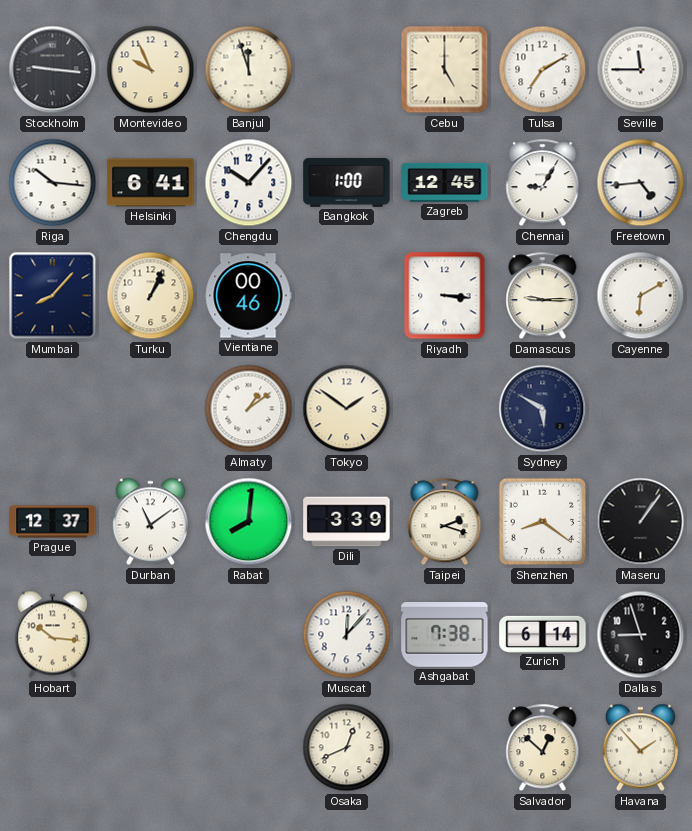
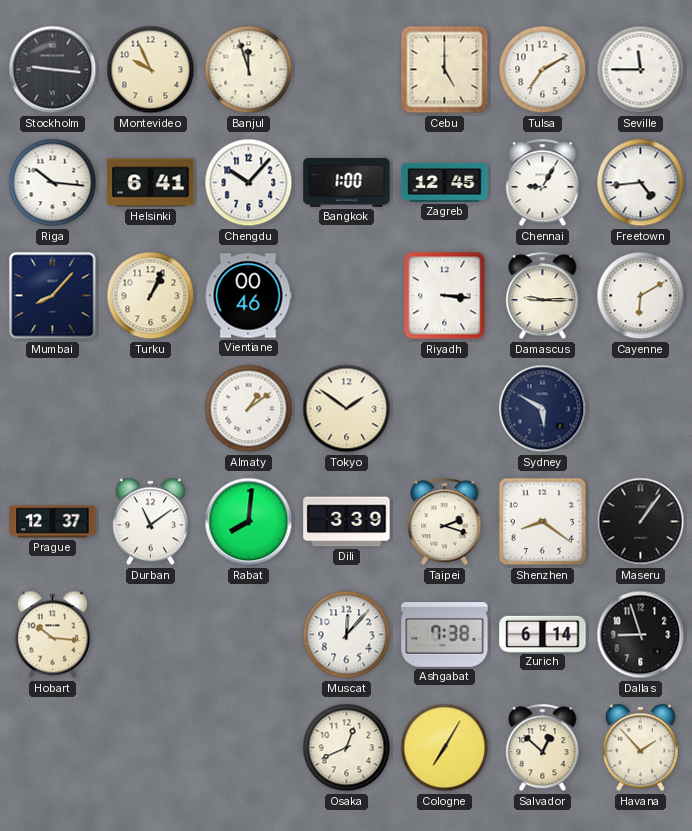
Cologne: none -> 7:05
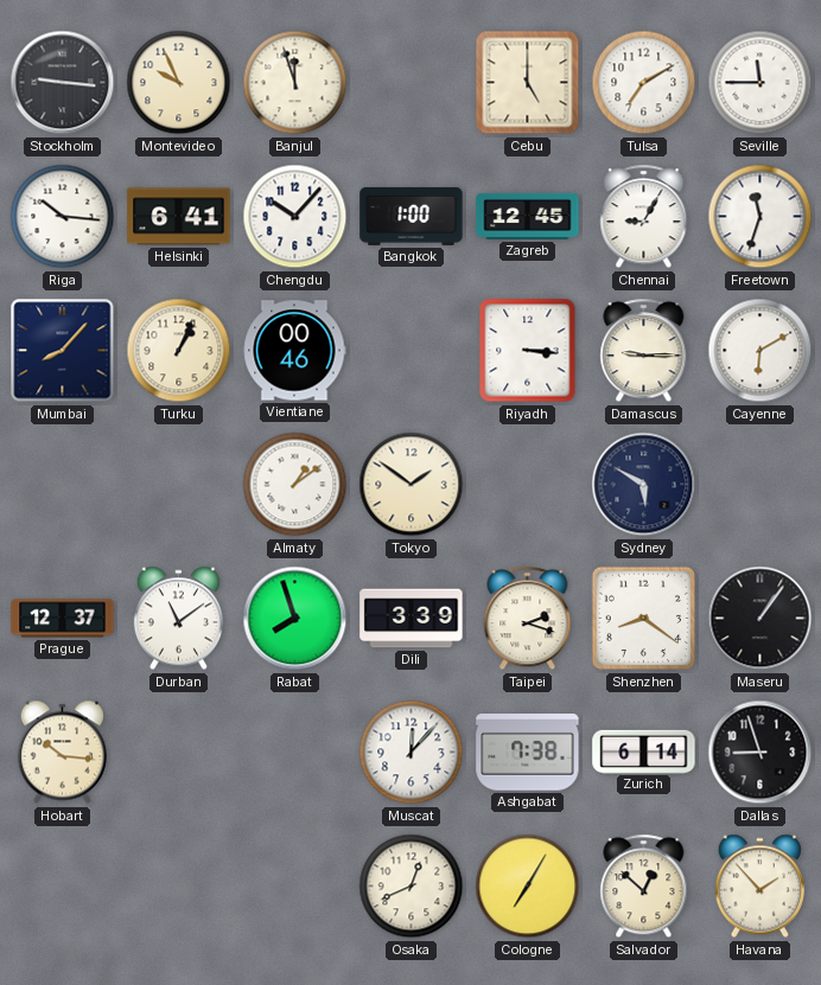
Freetown: 4:44 -> 11:33
Rabat: 8:01 -> 7:57
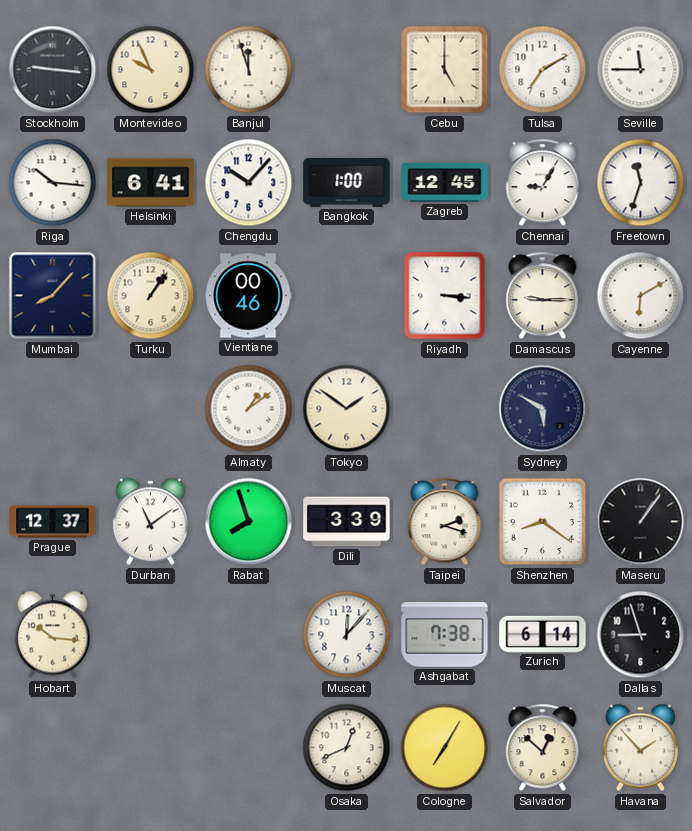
Turku: 1:04 -> 1:06
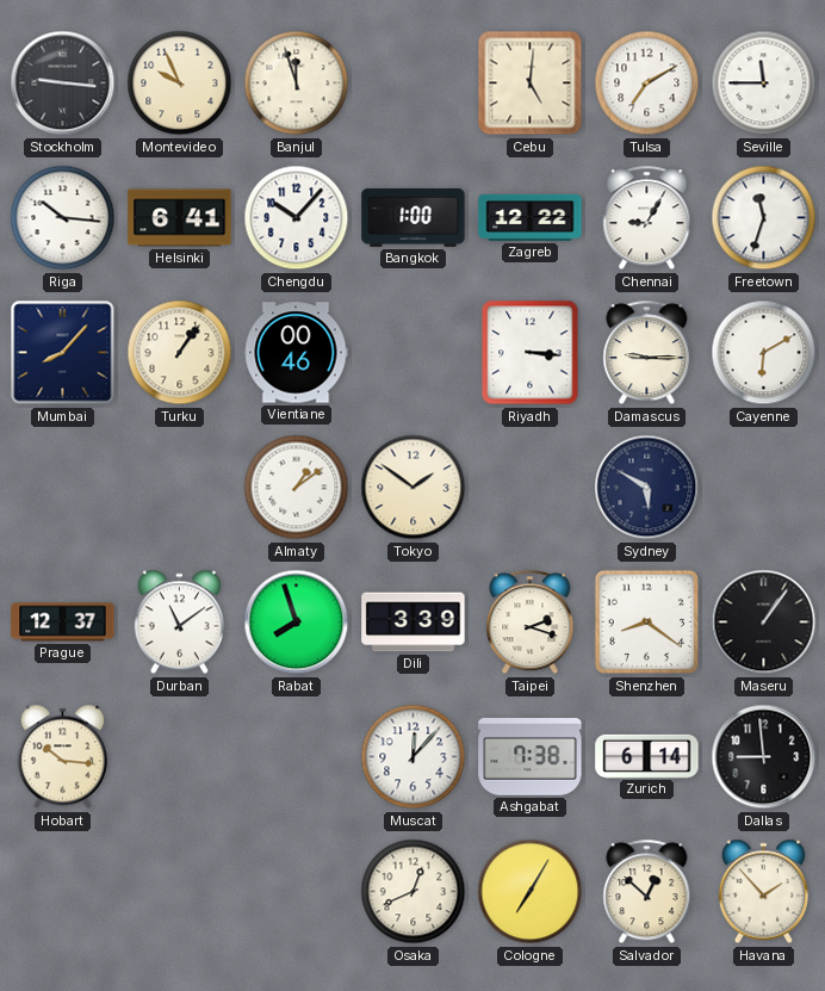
Cebu: 5:00 -> 5:01
Zagreb: 12:45 -> 12:22
Dallas: 8:57 -> 8:59
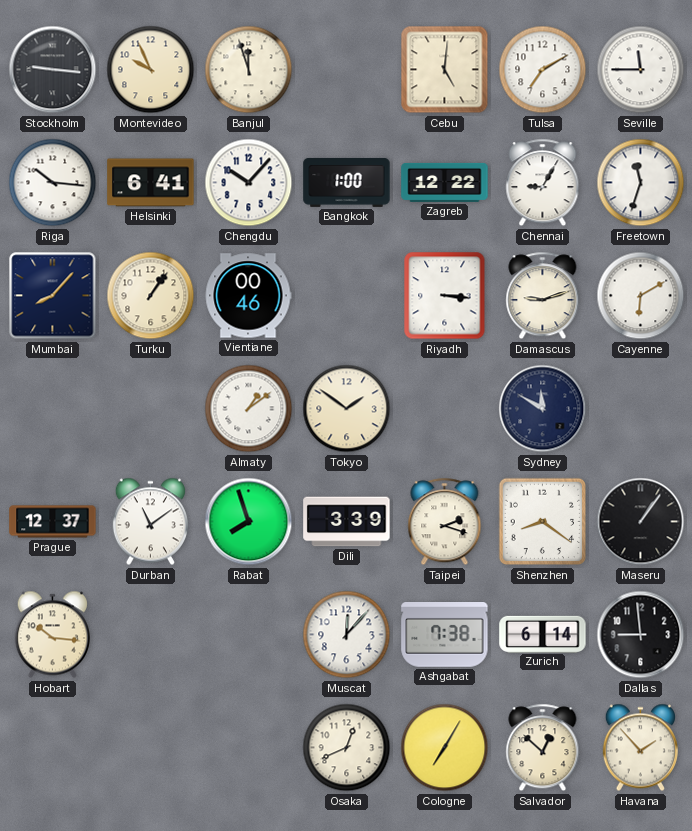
Damascus: 9:15 -> 9:12
Sydney: 5:50 -> 11:50
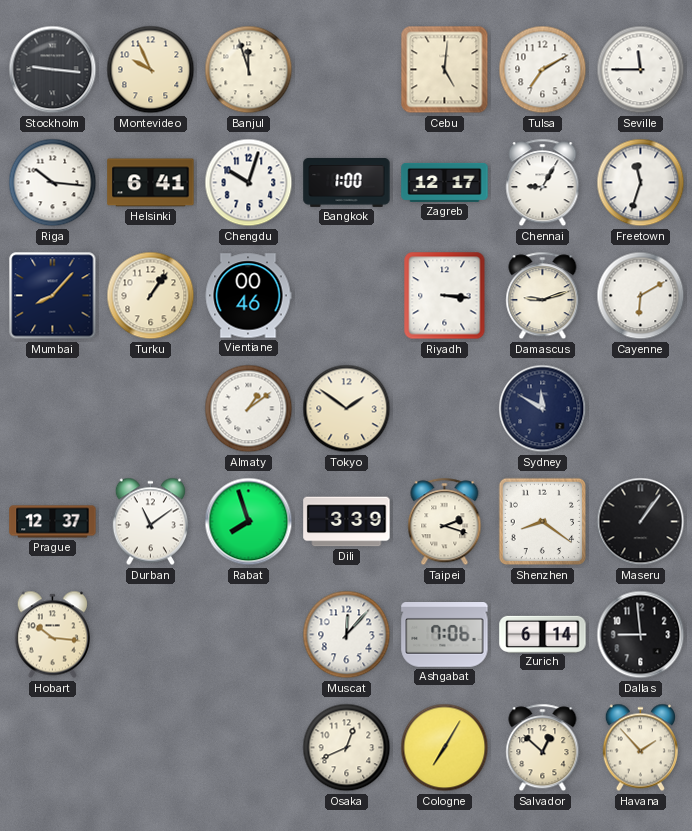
Chengdu: 10:07 -> 10:03
Zagreb: 12:22 -> 12:17
Ashgabat: 7:38 -> 7:06
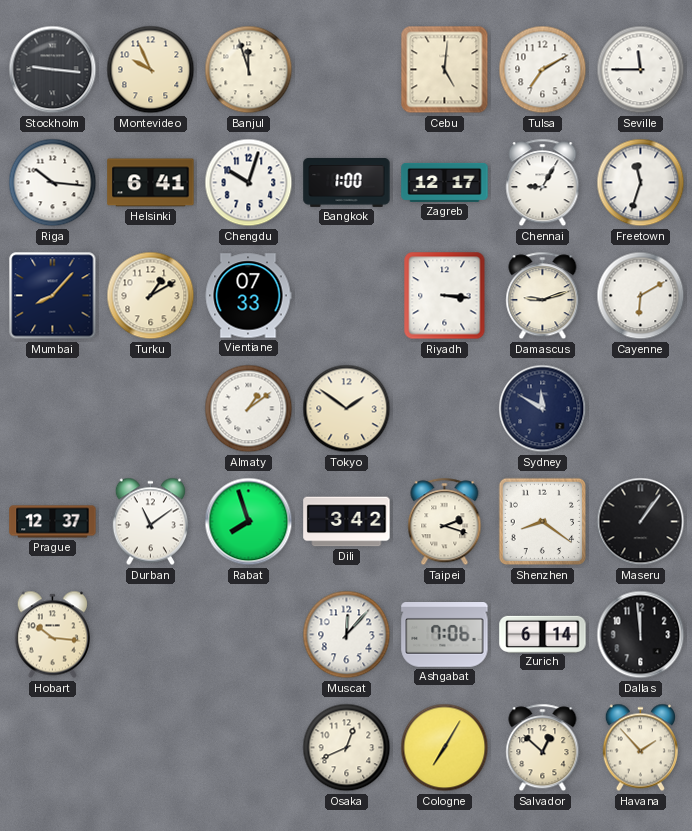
Turku: 1:06 -> 1:10
Vientiane: 00:46 -> 07:33
Dili: 3:39 -> 3:42
Dallas: 8:59 -> 11:59
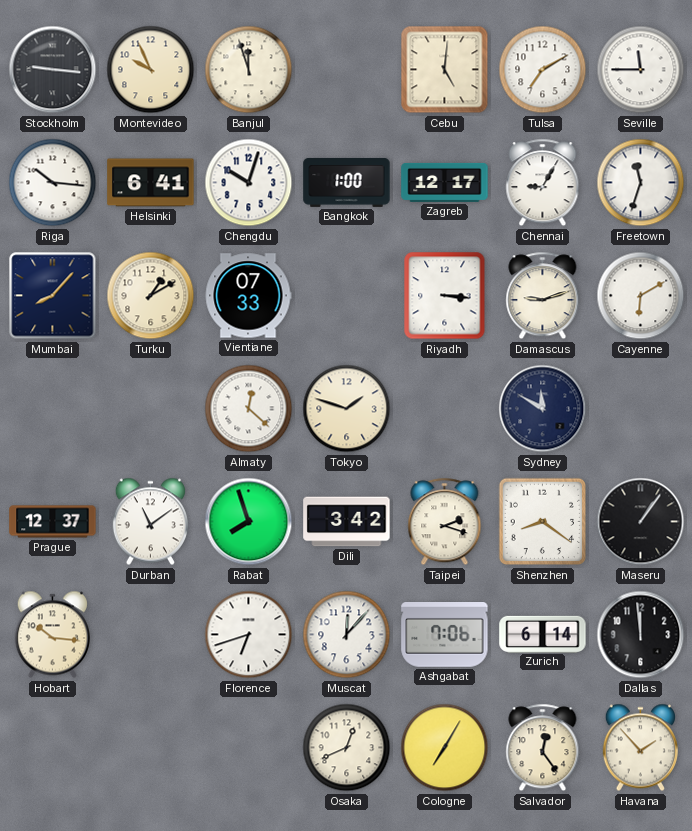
Almaty: 1:09 -> 12:22
Tokyo: 1:51 -> 1:48
Florence: none -> 6:42
Salvador: 12:52 -> 12:24
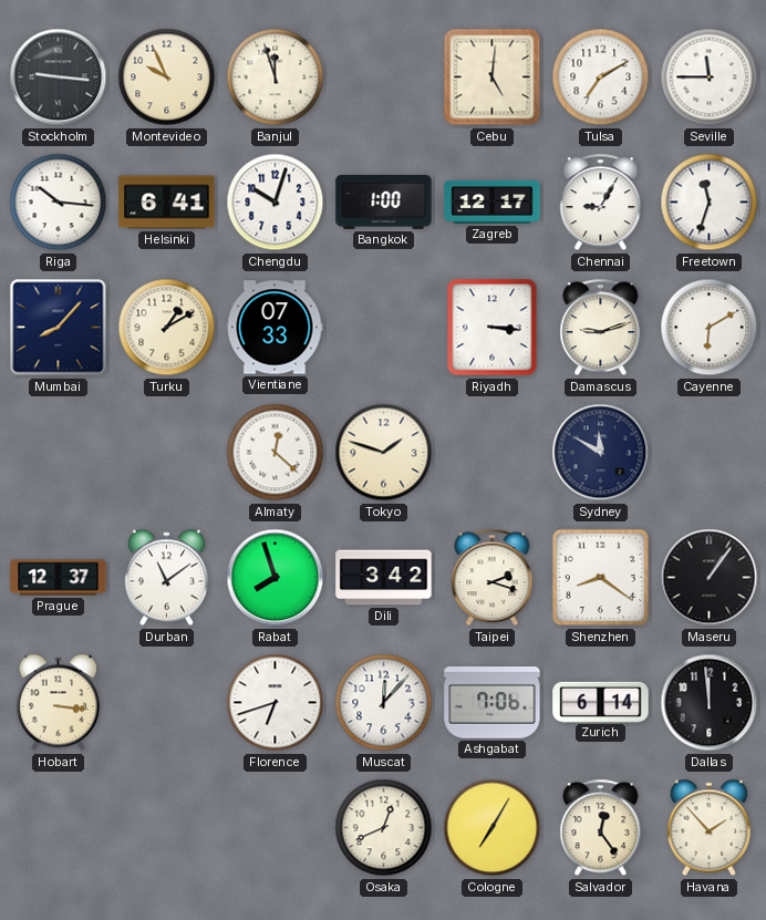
Hobart: 10:16 -> 3:16
